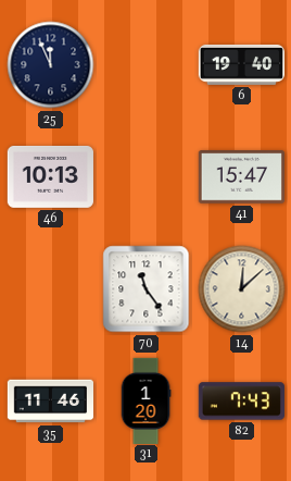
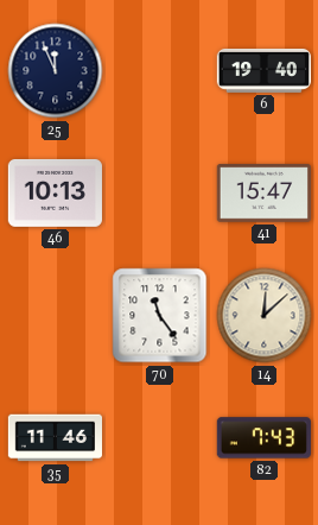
31: 1:20 -> none
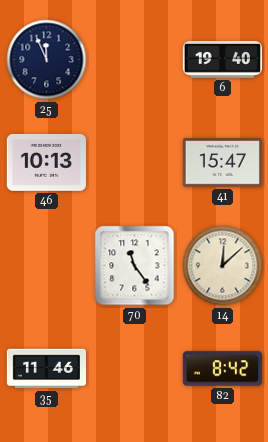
82: 7:43 -> 8:42
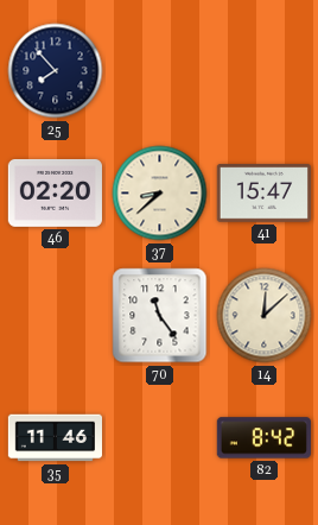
25: 11:56 -> 7:53
6: 19:40 -> none
46: 10:13 -> 02:20
37: none -> 8:38
